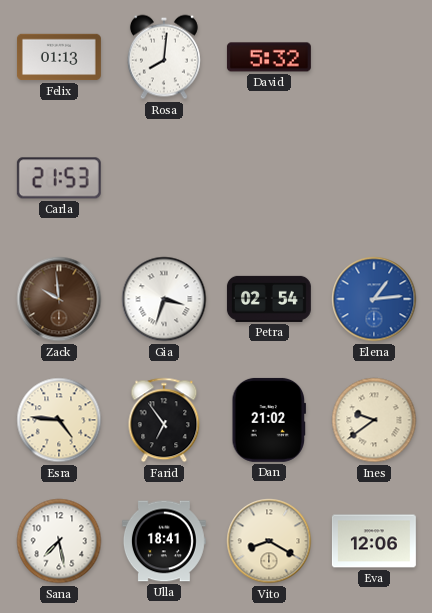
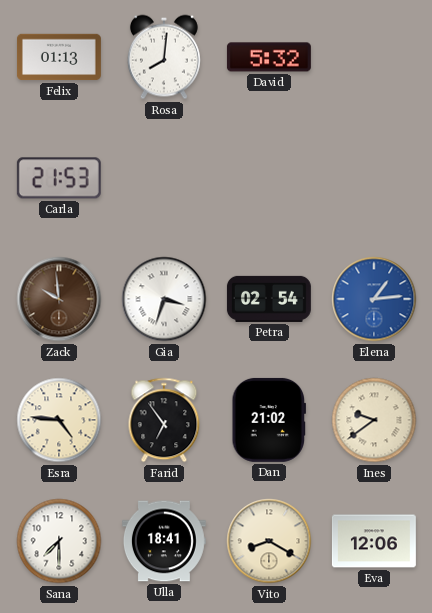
Sana: 7:28 -> 7:30
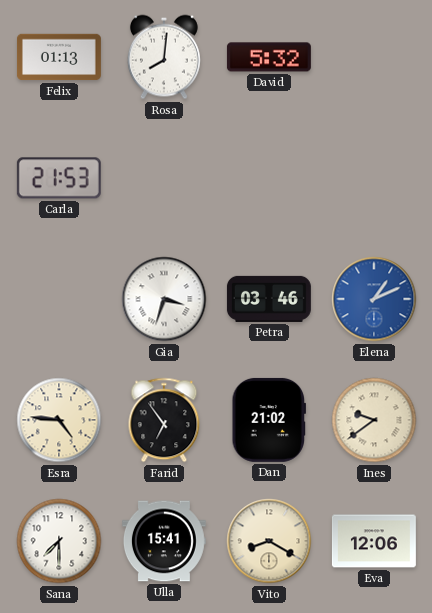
Zack: 9:59 -> none
Petra: 02:54 -> 03:46
Elena: 1:14 -> 1:11
Ulla: 18:41 -> 15:41
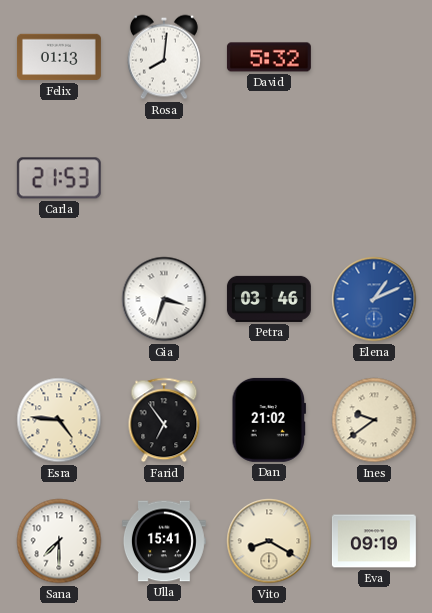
Eva: 12:06 -> 09:19
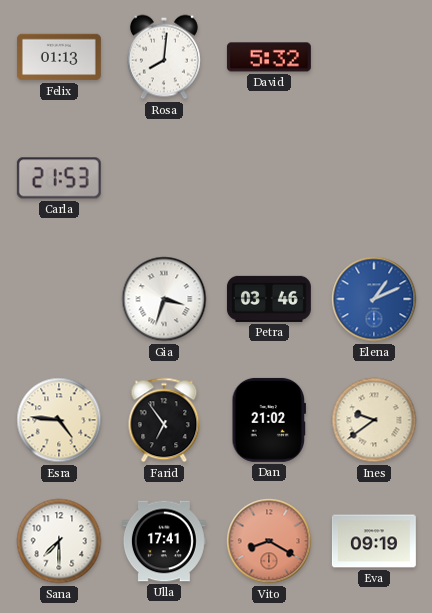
Ulla: 15:41 -> 17:41
Vito dial: cream -> salmon
